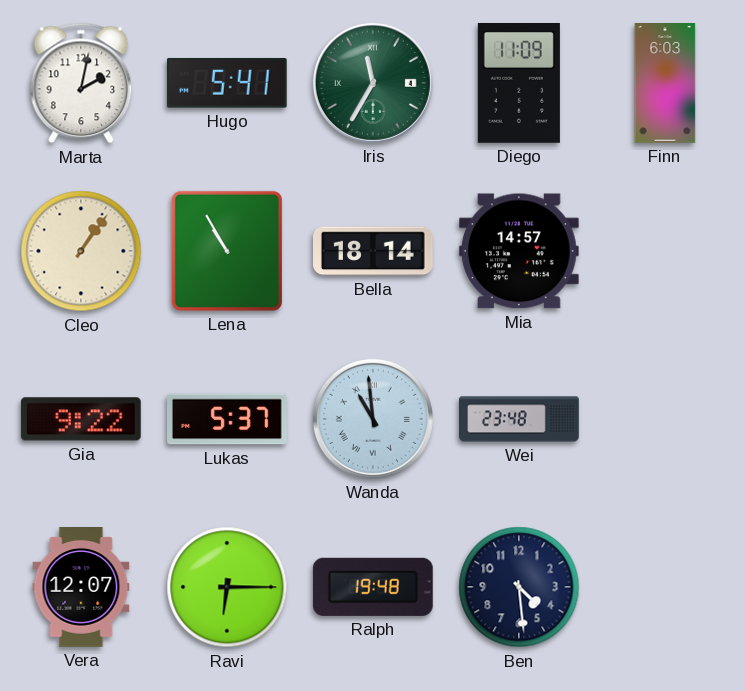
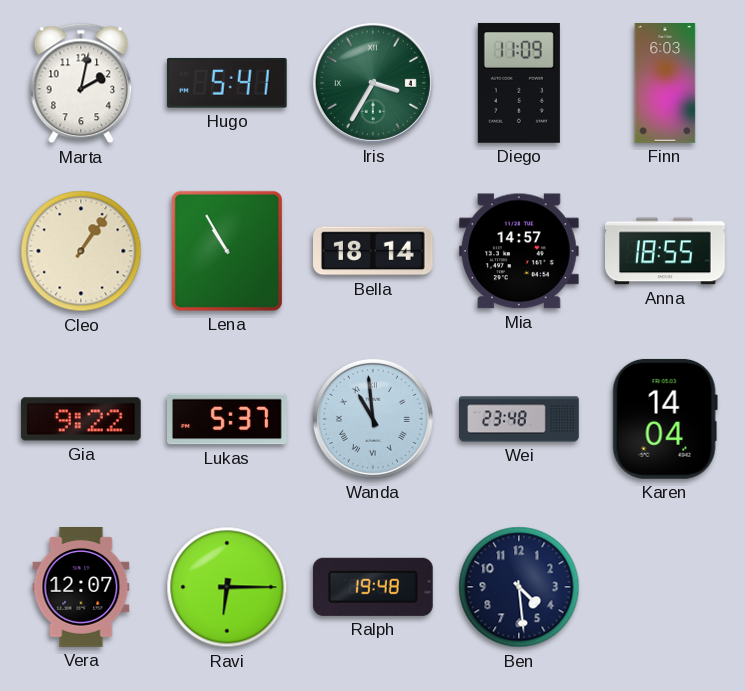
Iris: 11:35 -> 3:35
Anna: none -> 18:55
Karen: none -> 14:04
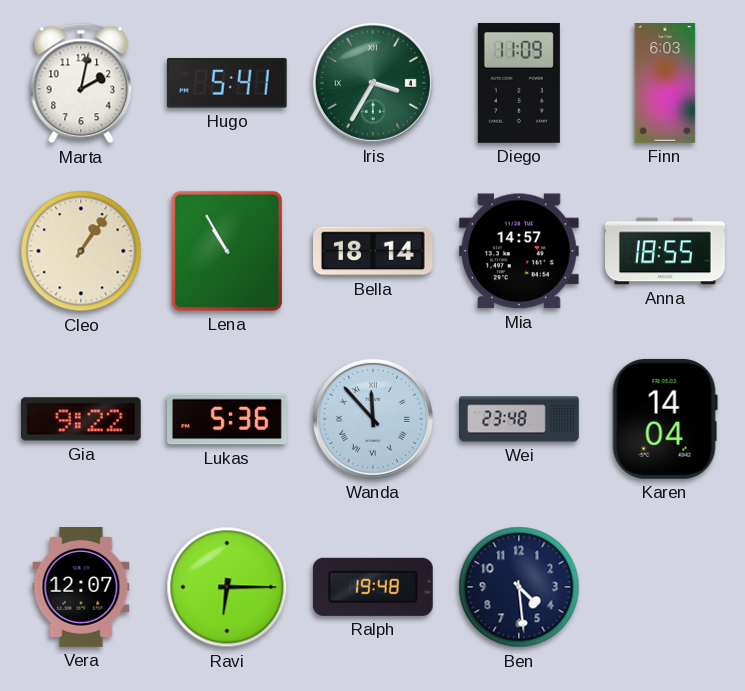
Lukas: 5:37 -> 5:36
Wanda: 10:59 -> 11:53
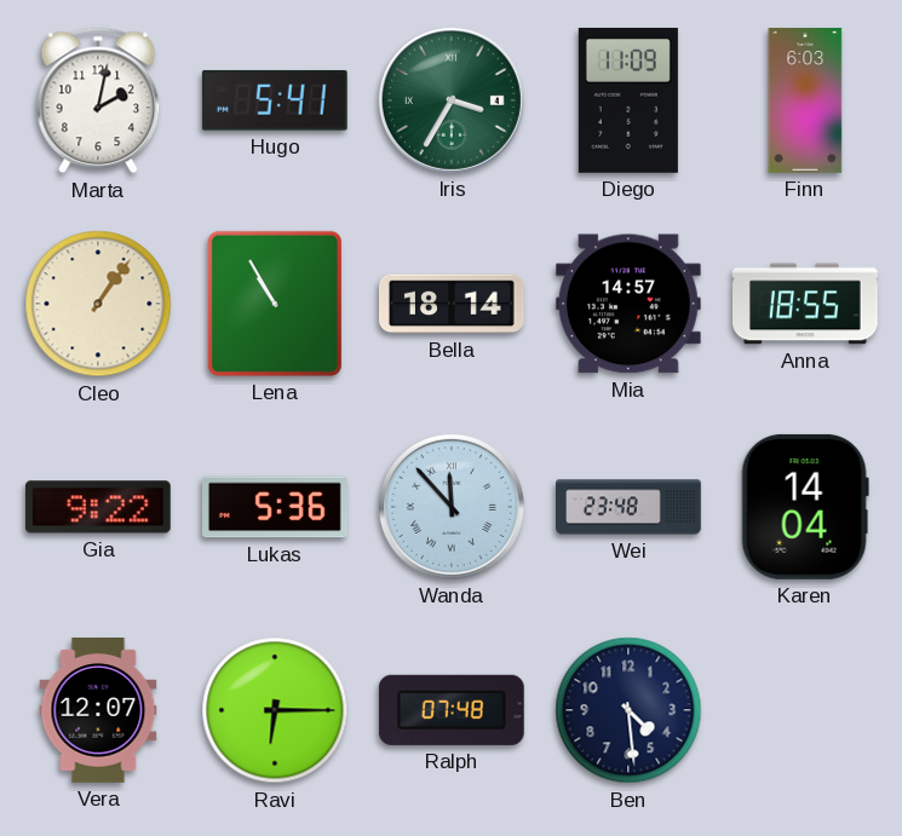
Ralph: 19:48 -> 07:48
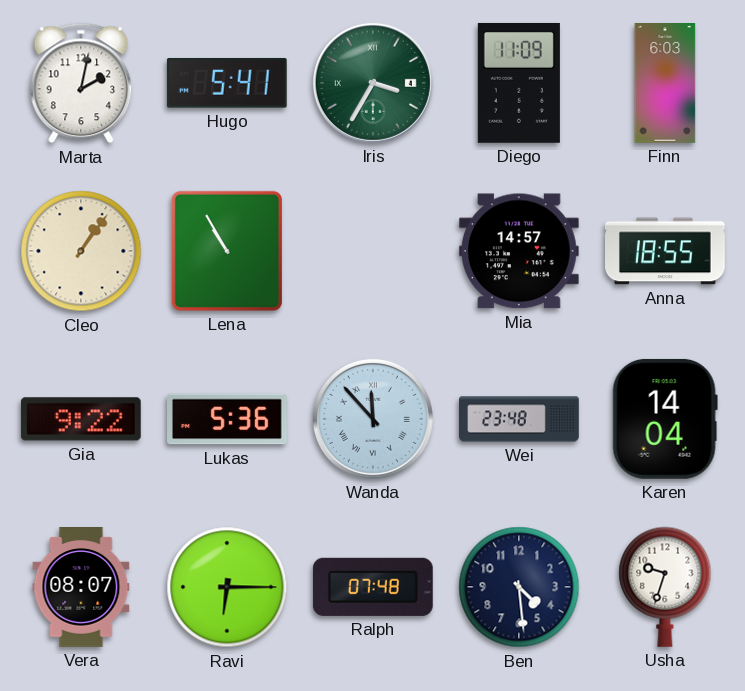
Bella: 18:14 -> none
Vera: 12:07 -> 08:07
Usha: none -> 9:33
